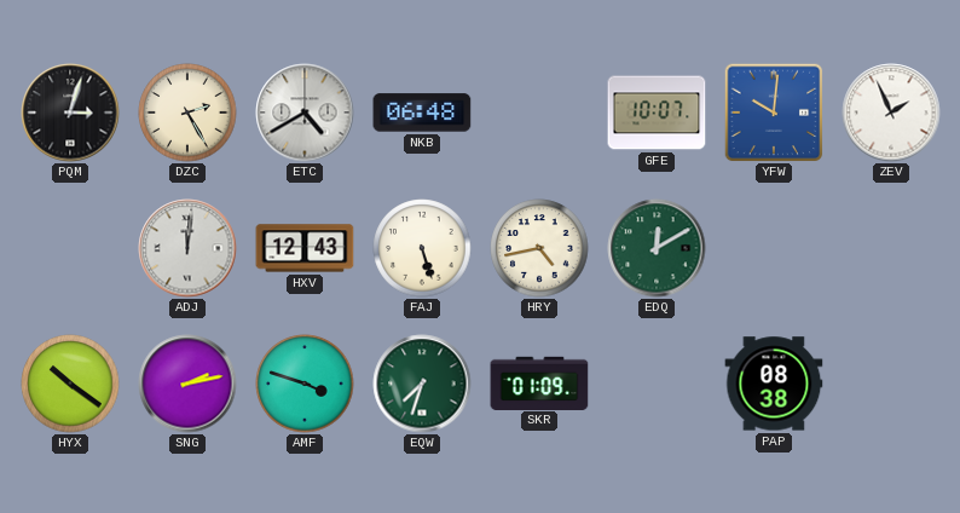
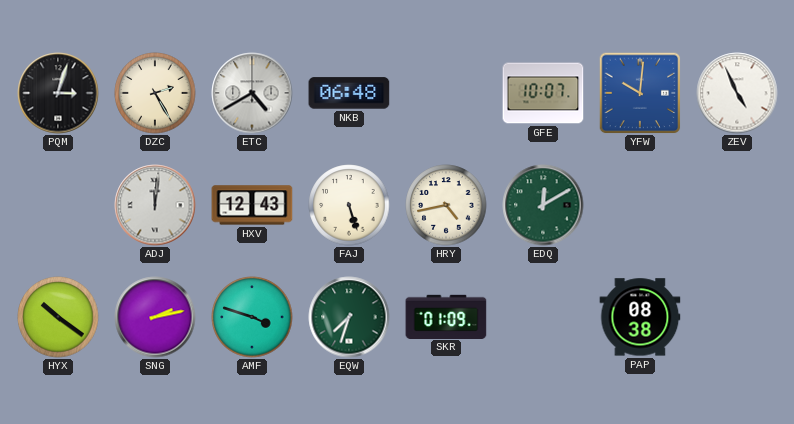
ZEV: 1:56 -> 4:56
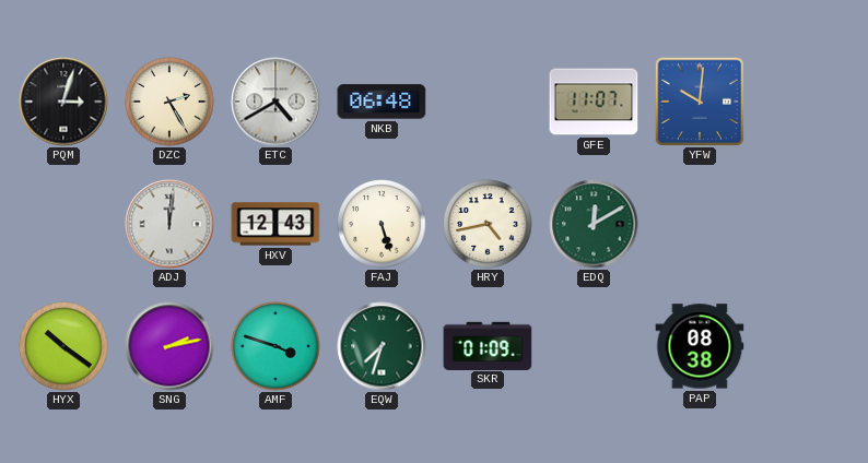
GFE: 10:07 -> 11:07
ZEV: 4:56 -> none
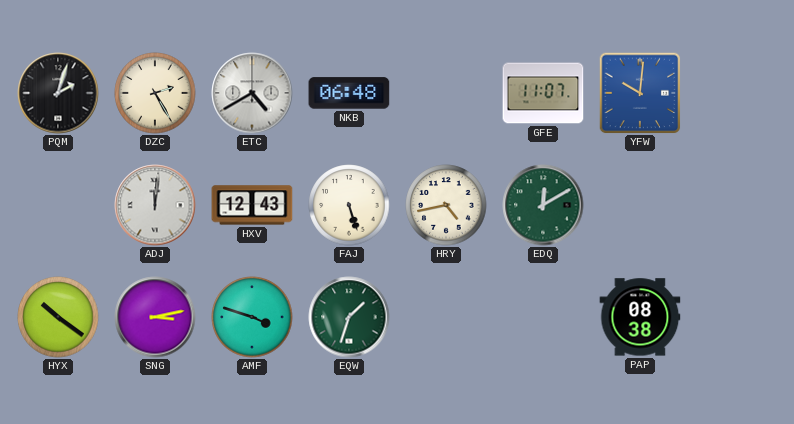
PQM: 3:03 -> 2:03
SNG: 2:13 -> 3:13
EQW: 7:33 -> 1:33
SKR: 01:09 -> none
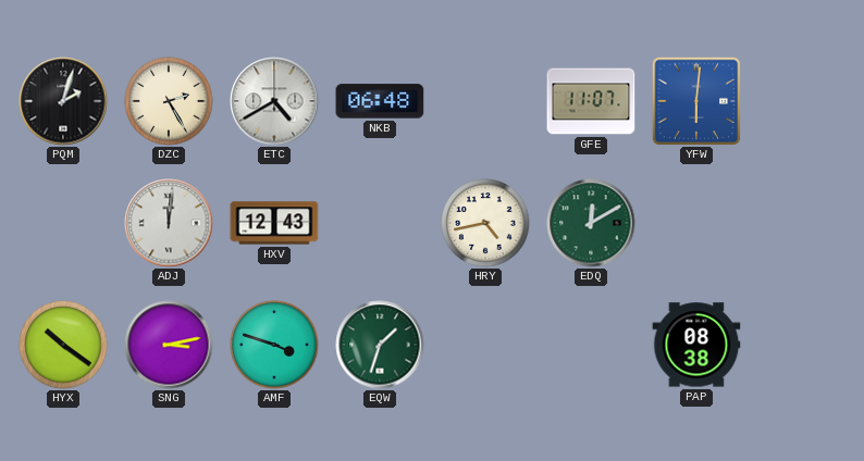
YFW: 10:01 -> 6:01
FAJ: 5:27 -> none
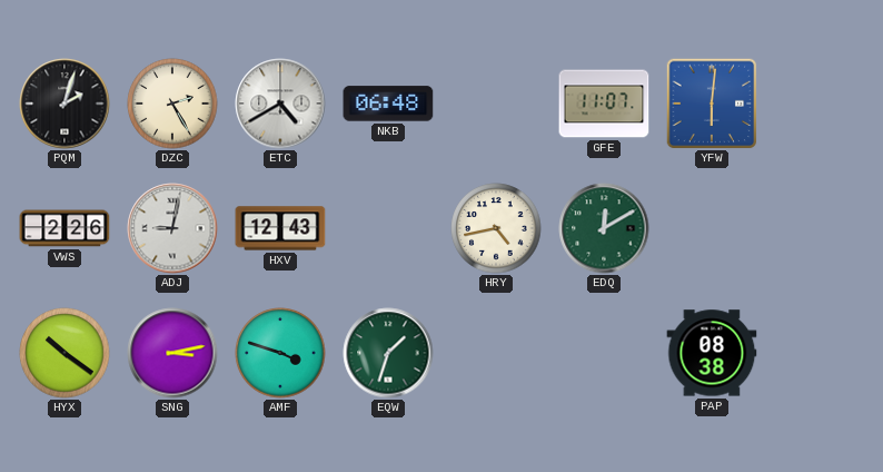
VWS: none -> 2:26
ADJ: 12:01 -> 9:02
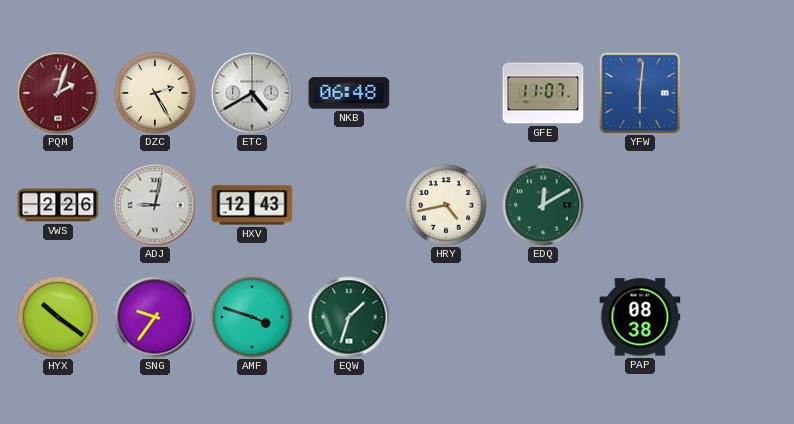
PQM dial: black -> burgundy
SNG: 3:13 -> 9:36
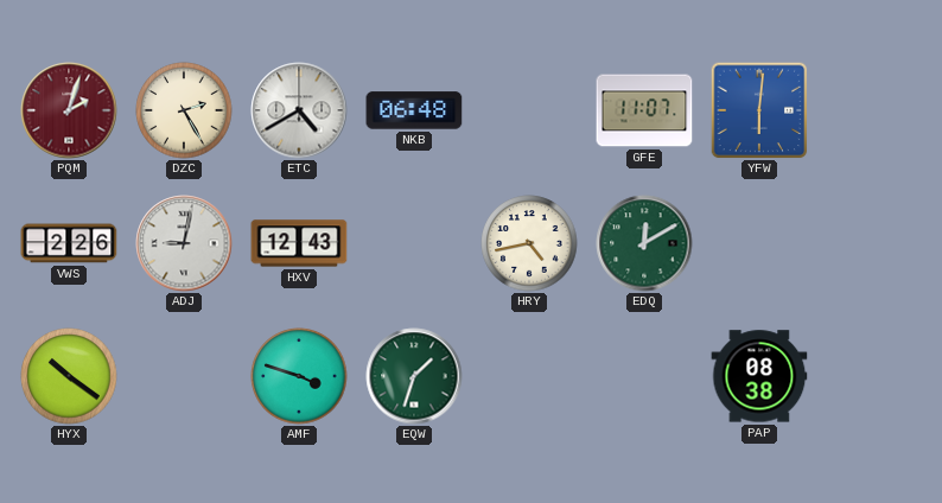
SNG: 9:36 -> none
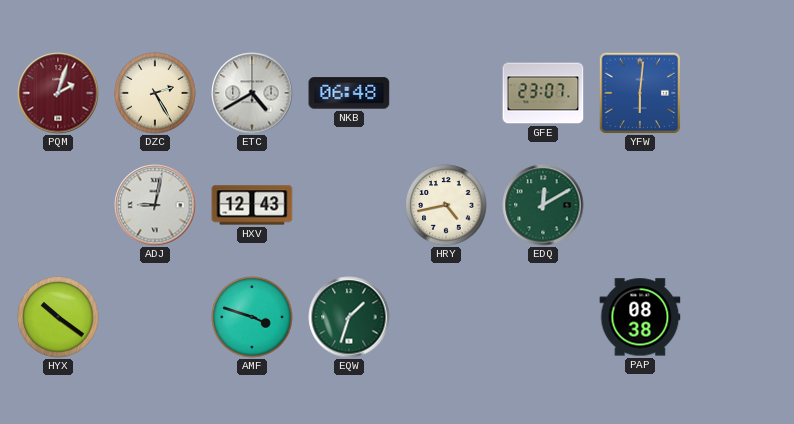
GFE: 11:07 -> 23:07
VWS: 2:26 -> none
